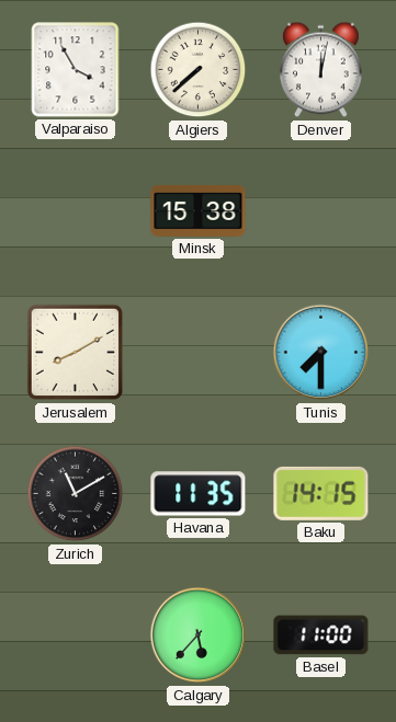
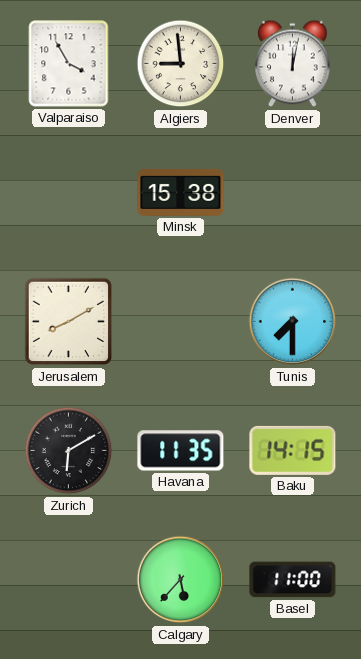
Algiers: 7:38 -> 8:59
Zurich: 11:10 -> 6:10
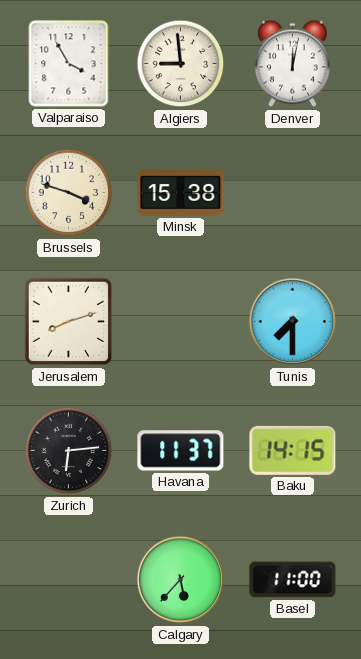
Brussels: none -> 3:48
Jerusalem: 8:10 -> 8:12
Zurich: 6:10 -> 6:14
Havana: 11:35 -> 11:37
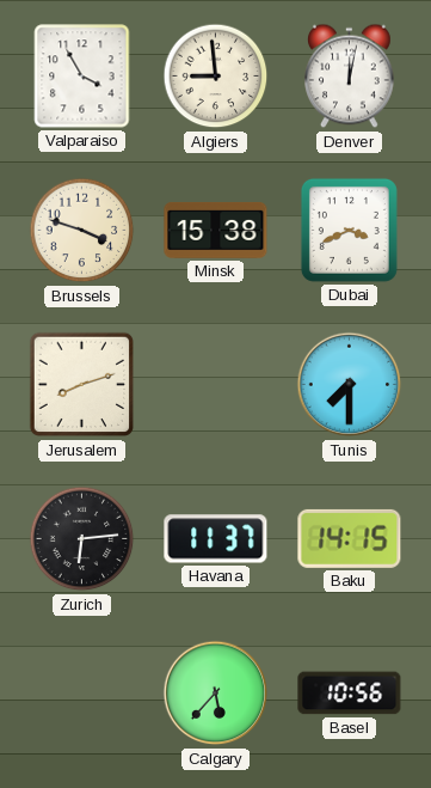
Dubai: none -> 3:41
Basel: 11:00 -> 10:56
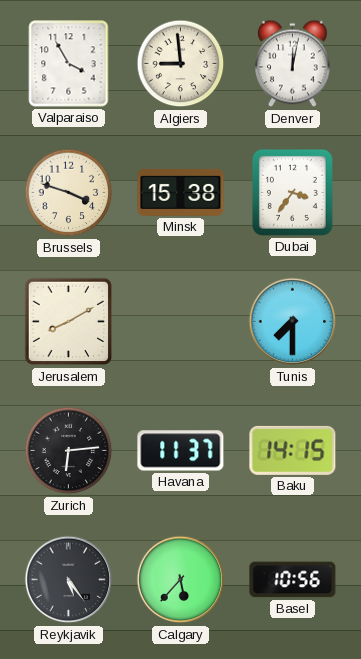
Dubai: 3:41 -> 3:36
Jerusalem: 8:12 -> 8:10
Reykjavik: none -> 5:24
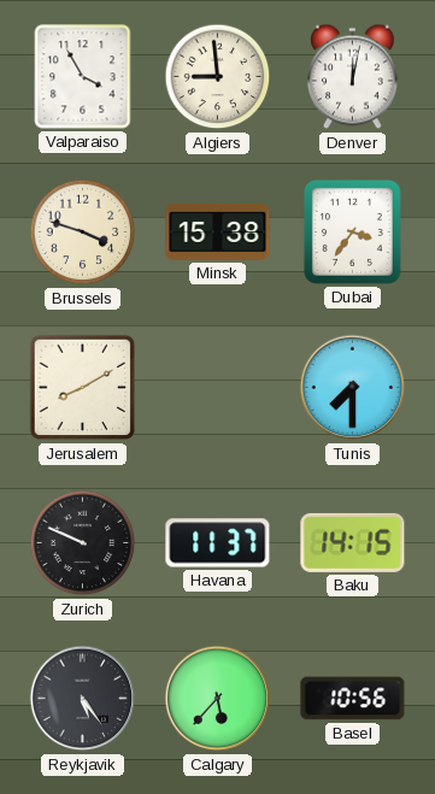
Zurich: 6:14 -> 9:49
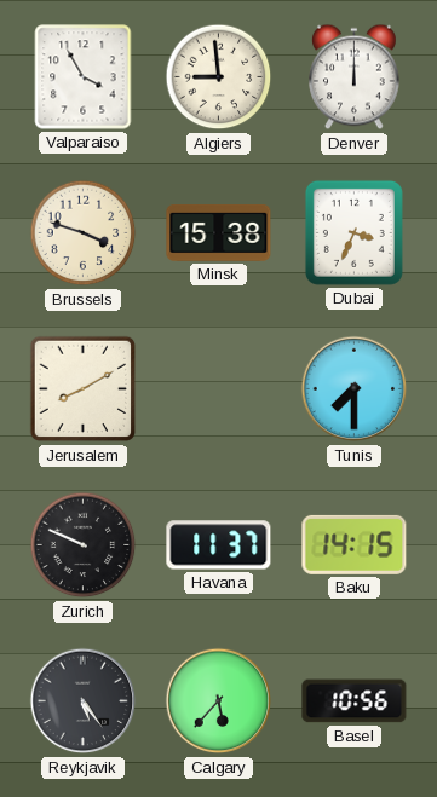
Denver: 12:02 -> 12:00
Dubai: 3:36 -> 3:34
